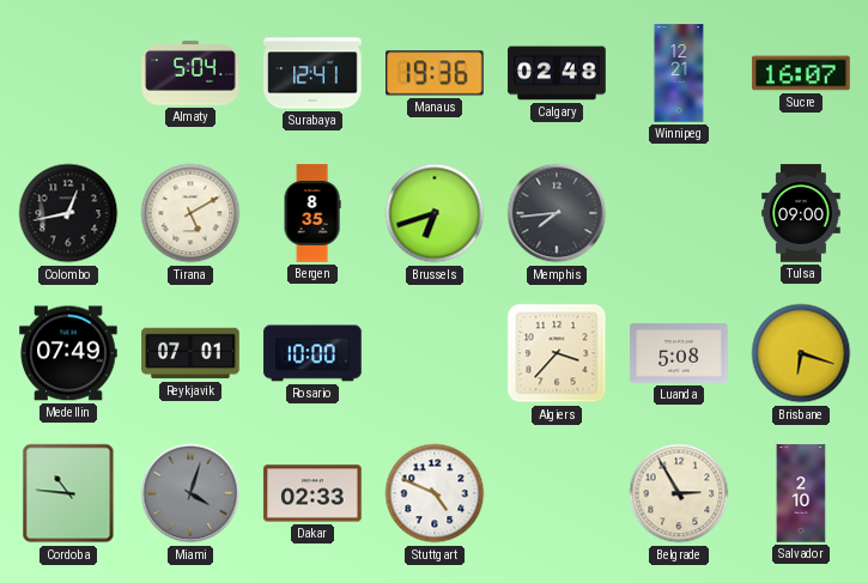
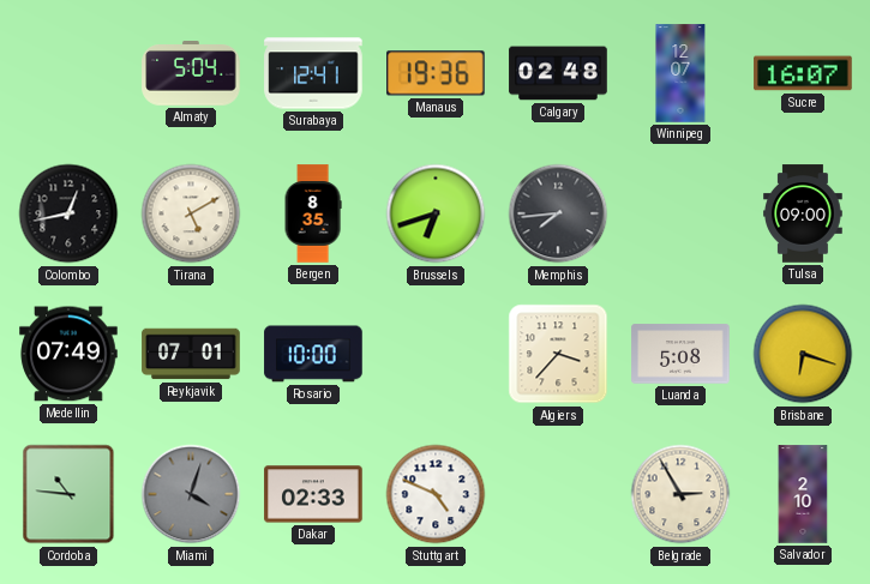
Winnipeg: 12:21 -> 12:07
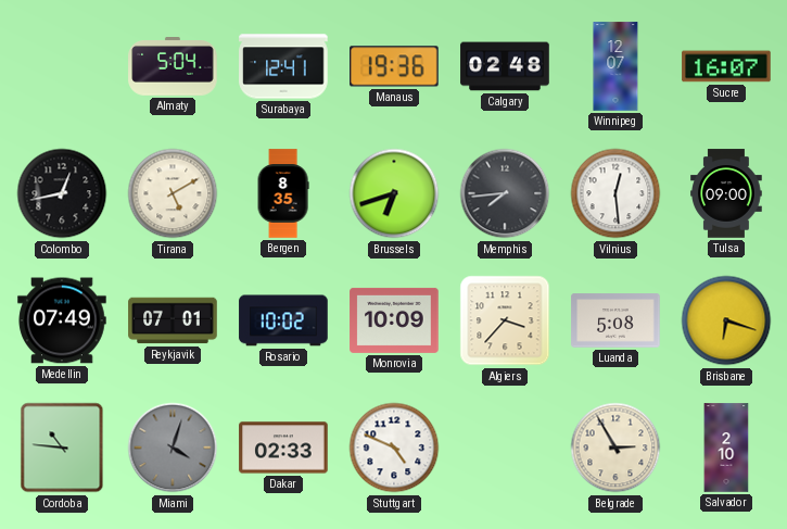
Vilnius: none -> 12:29
Rosario: 10:00 -> 10:02
Monrovia: none -> 10:09
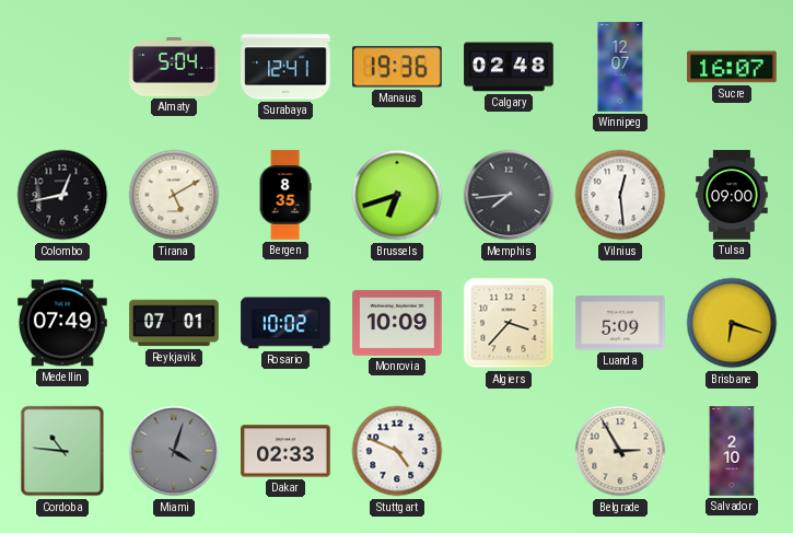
Luanda: 5:08 -> 5:09
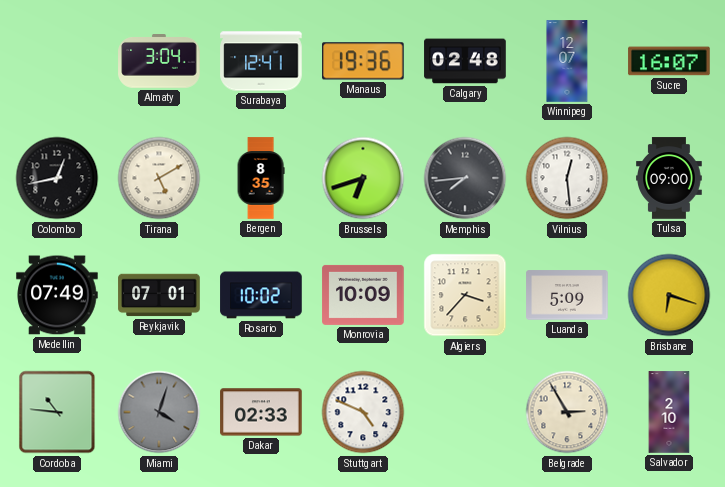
Almaty: 5:04 -> 3:04
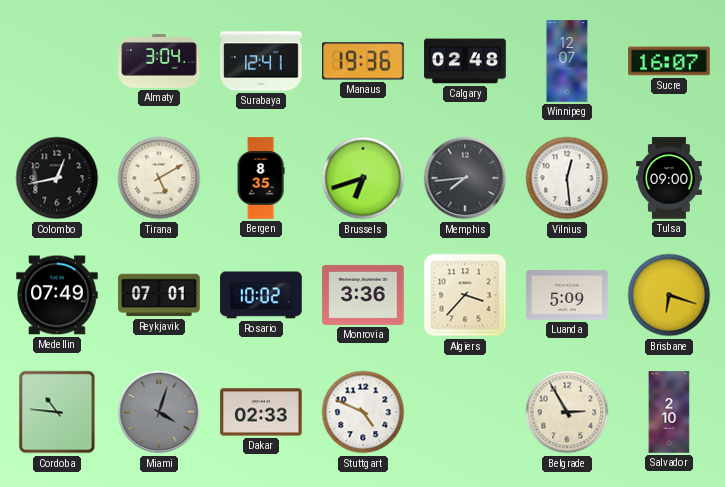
Monrovia: 10:09 -> 3:36
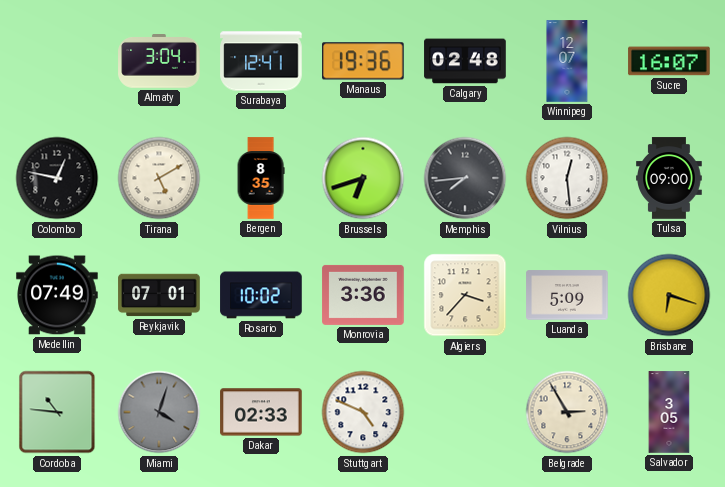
Colombo: 12:43 -> 12:47
Salvador: 2:10 -> 3:05
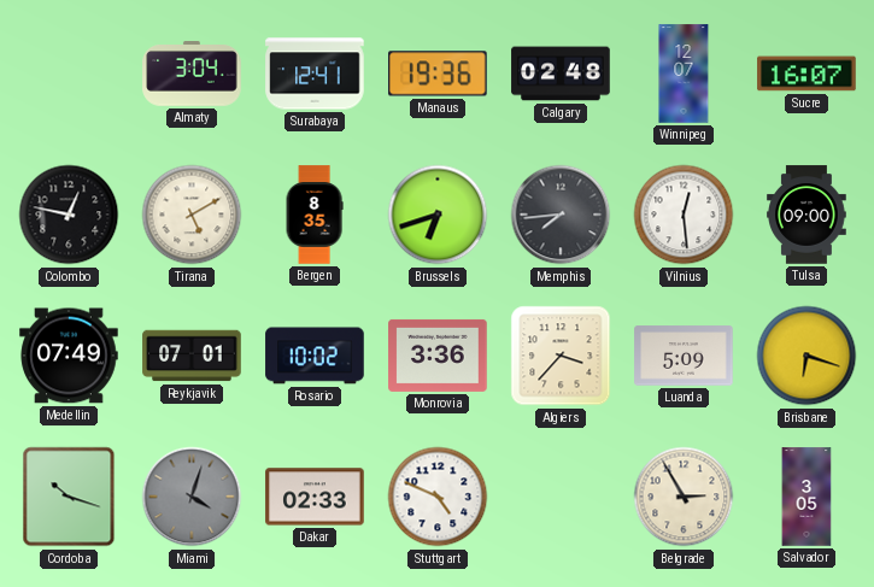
Cordoba: 10:46 -> 10:18
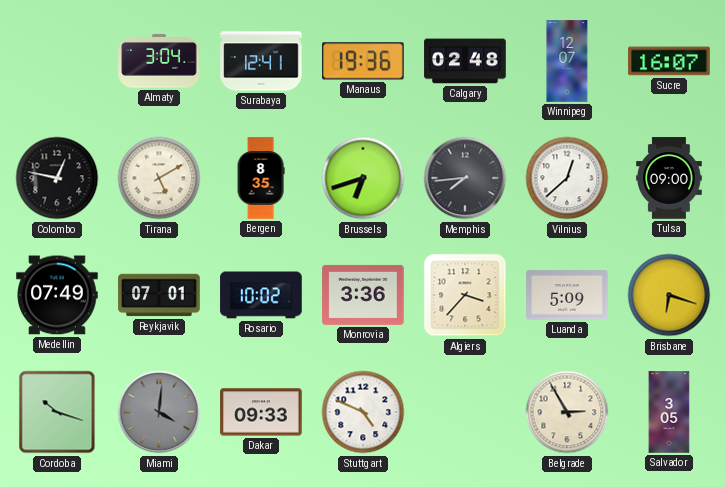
Vilnius: 12:29 -> 12:38
Miami: 4:03 -> 4:01
Dakar: 02:33 -> 09:33
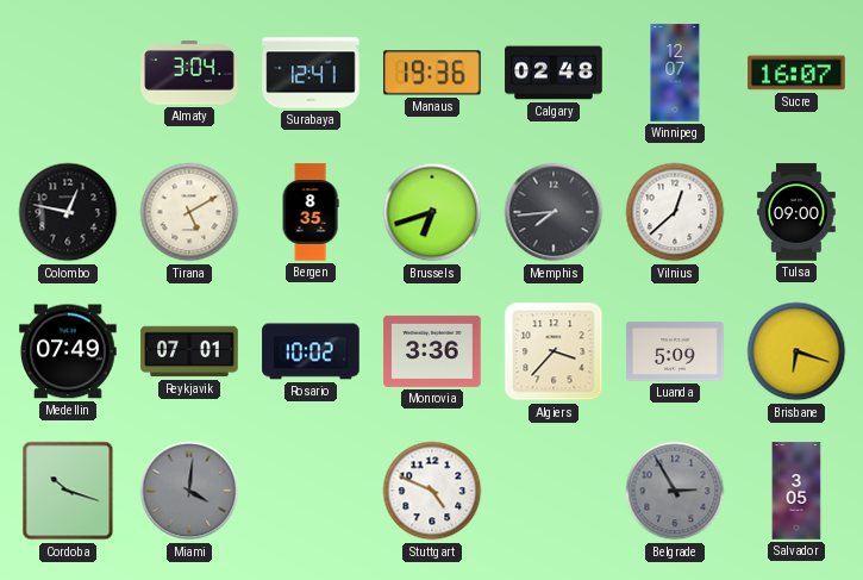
Dakar: 09:33 -> none
Belgrade dial: cream -> grey
